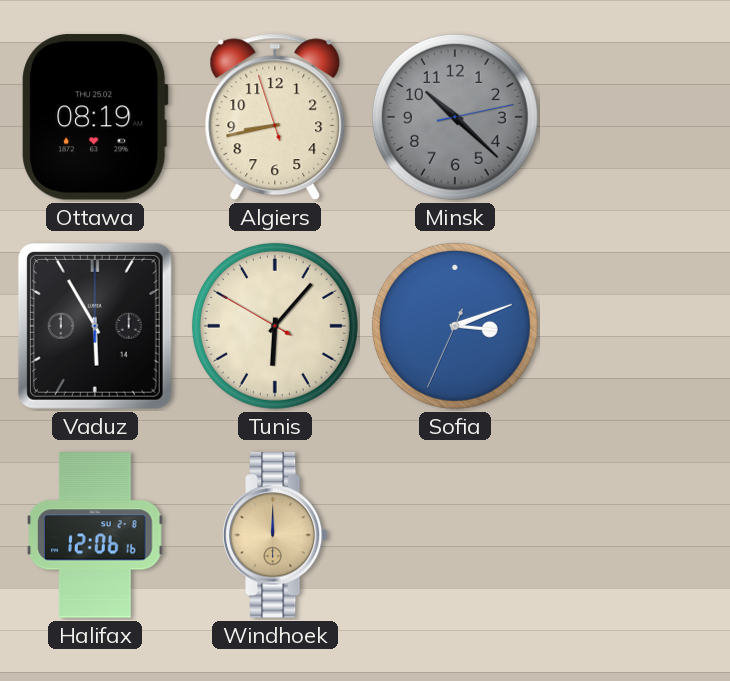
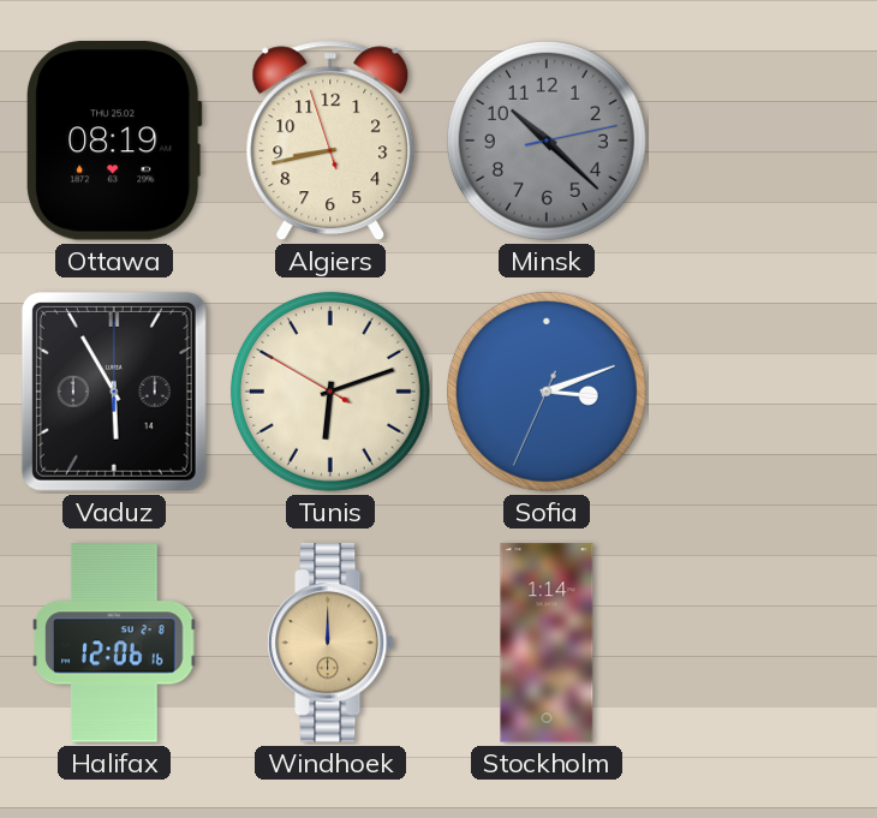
Tunis: 6:06 -> 6:11
Stockholm: none -> 1:14
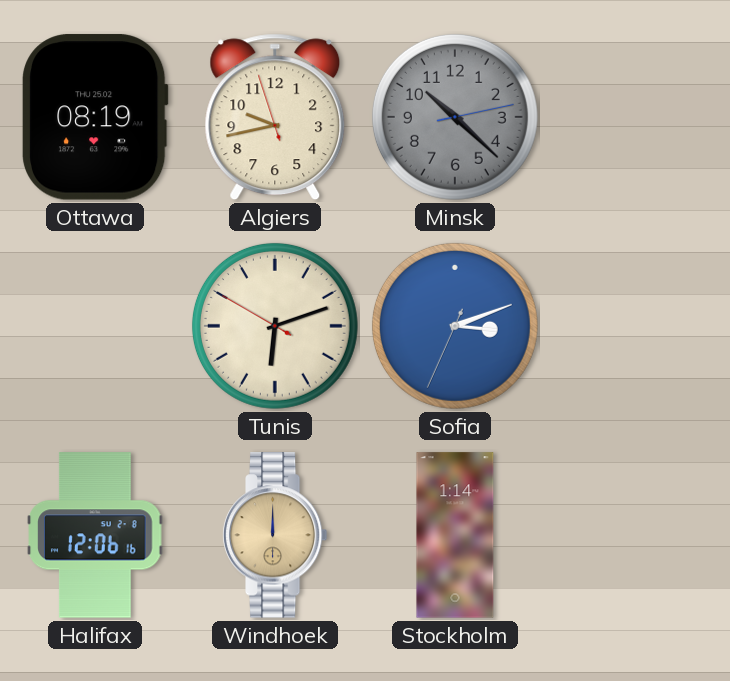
Algiers: 8:42 -> 9:42
Vaduz: 5:55 -> none
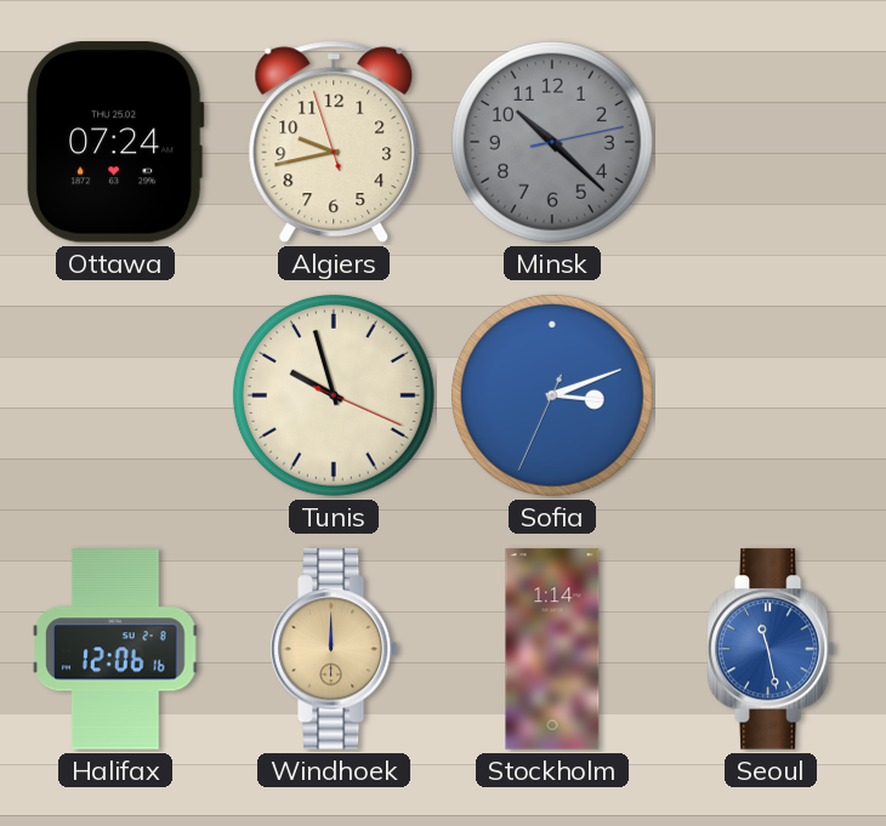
Ottawa: 08:19 -> 07:24
Tunis: 6:11 -> 9:57
Seoul: none -> 11:28
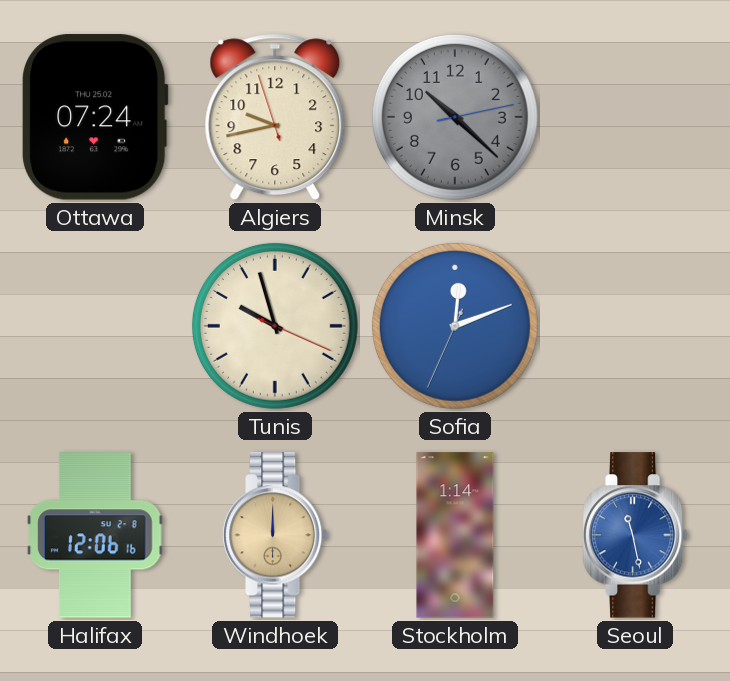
Sofia: 3:11 -> 12:11
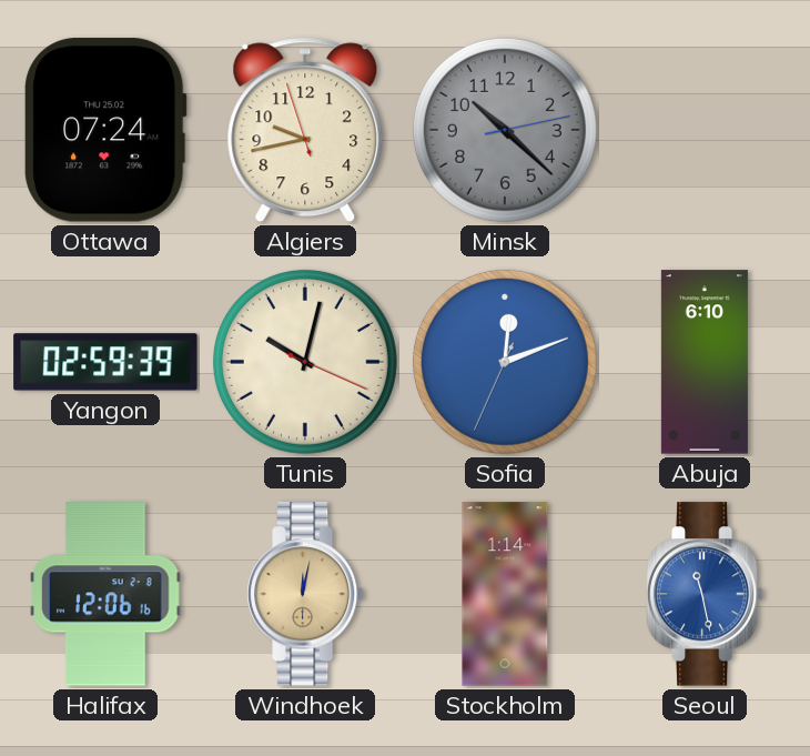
Yangon: none -> 02:59
Tunis: 9:57 -> 10:02
Abuja: none -> 6:10
Windhoek: 12:00 -> 12:02
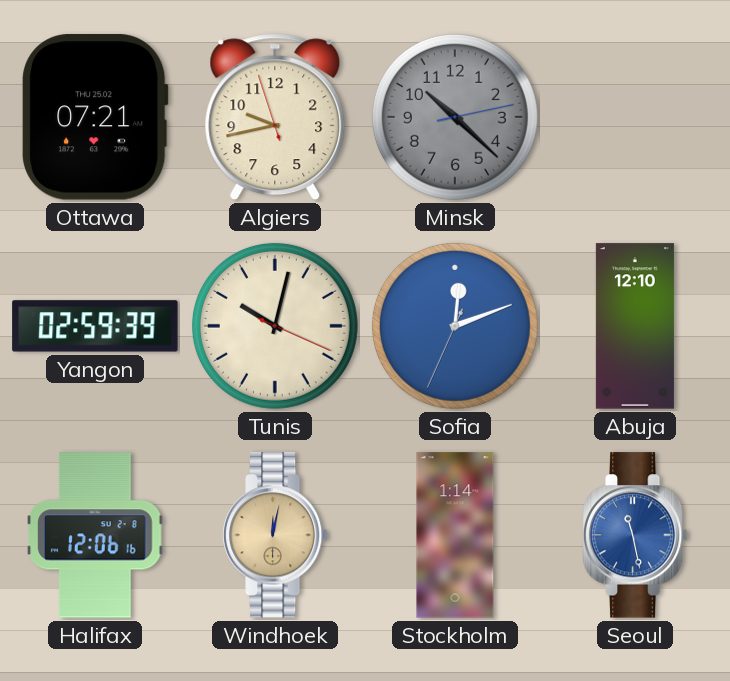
Ottawa: 07:24 -> 07:21
Abuja: 6:10 -> 12:10
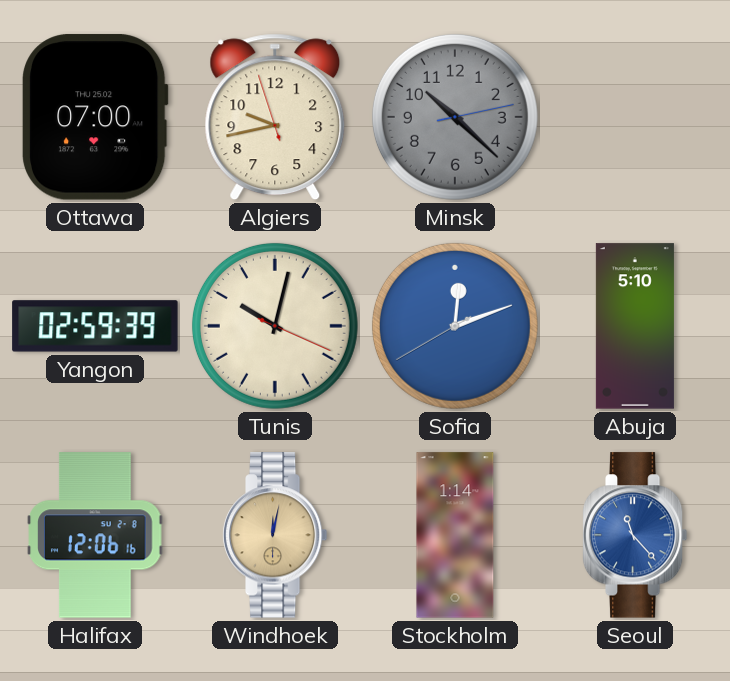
Ottawa: 07:21 -> 07:00
Sofia: 12:11:34 -> 12:11:40
Abuja: 12:10 -> 5:10
Seoul: 11:28 -> 11:23
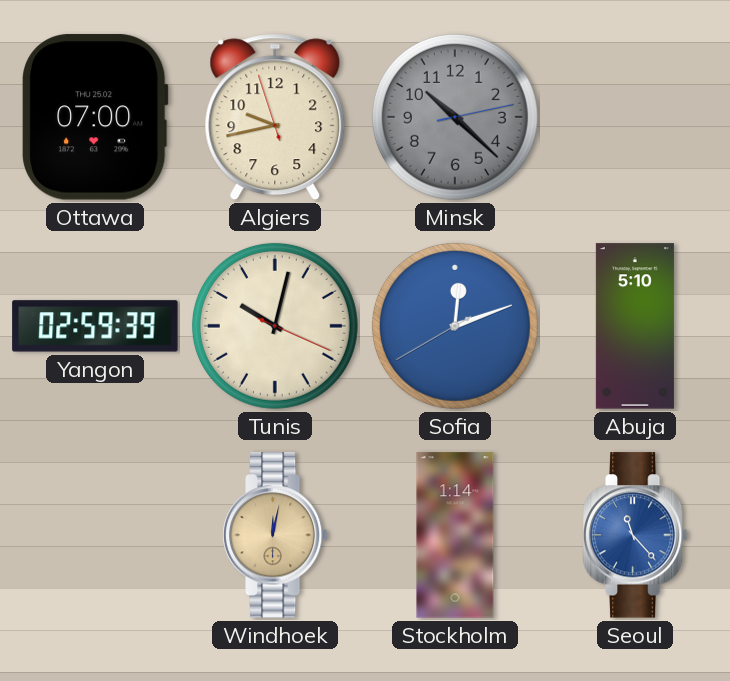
Halifax: 12:06 -> none
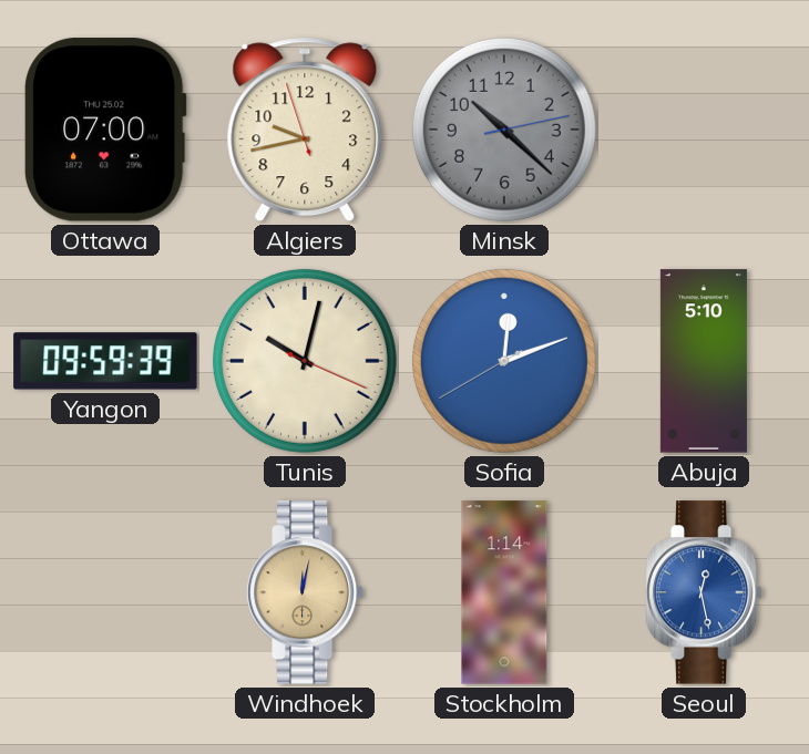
Yangon: 02:59 -> 09:59
Seoul: 11:23 -> 12:28
